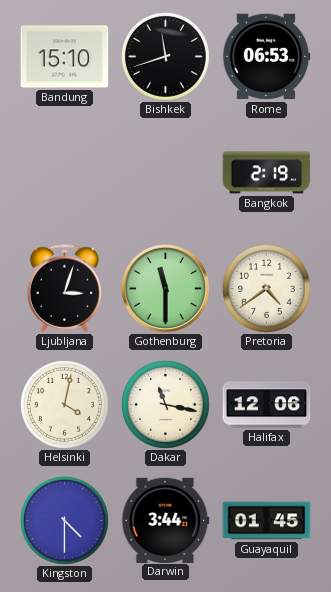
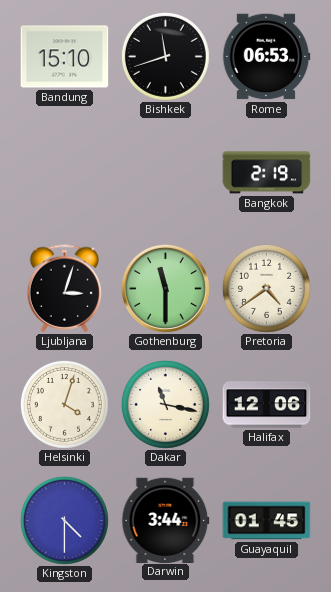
Helsinki: 4:02 -> 4:03
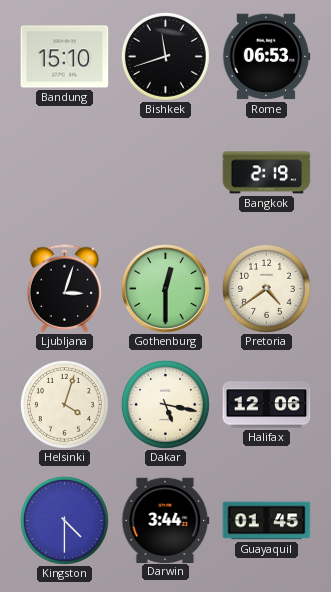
Gothenburg: 11:30 -> 12:30
Dakar: 11:17 -> 5:17
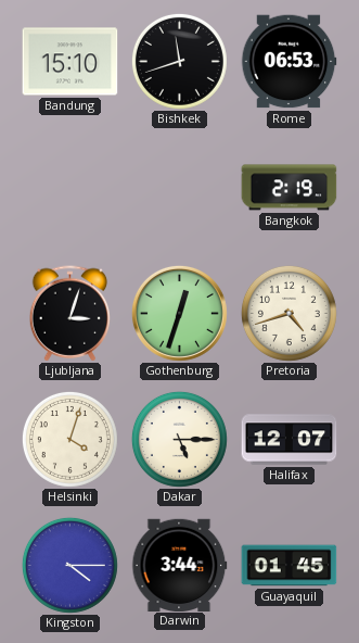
Gothenburg: 12:30 -> 12:33
Pretoria: 4:39 -> 4:42
Dakar: 5:17 -> 5:15
Halifax: 12:06 -> 12:07
Kingston: 4:30 -> 4:15
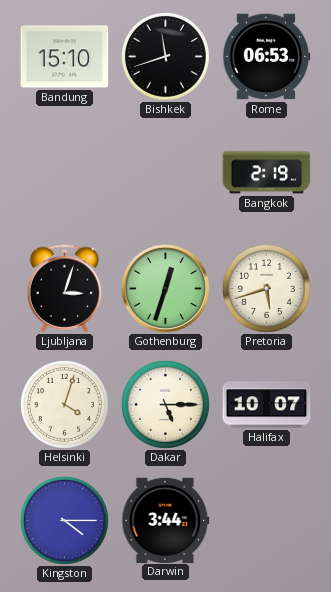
Pretoria: 4:42 -> 5:42
Halifax: 12:07 -> 10:07
Guayaquil: 01:45 -> none
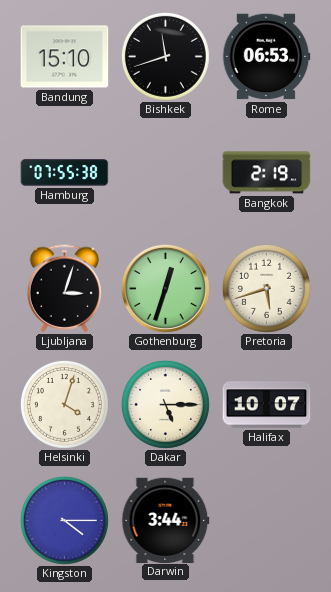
Hamburg: none -> 07:55
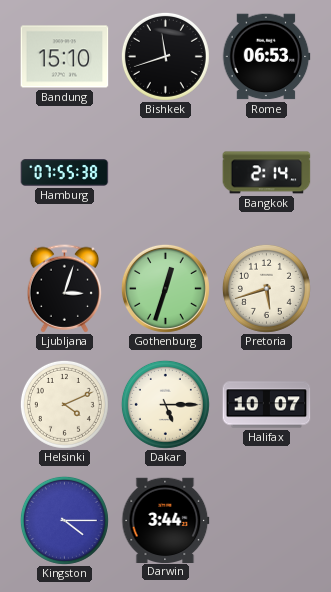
Bangkok: 2:19 -> 2:14
Helsinki: 4:03 -> 4:11
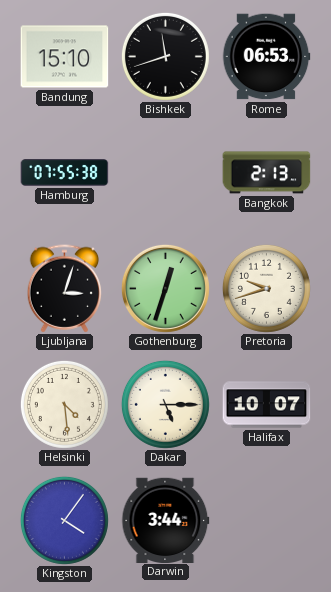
Bangkok: 2:14 -> 2:13
Pretoria: 5:42 -> 9:42
Helsinki: 4:11 -> 4:29
Kingston: 4:15 -> 4:06
